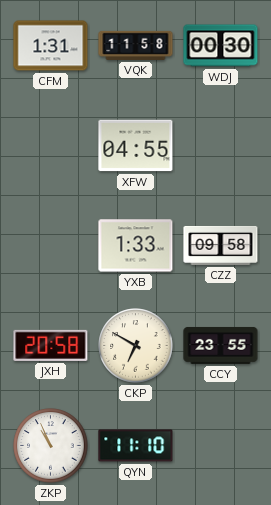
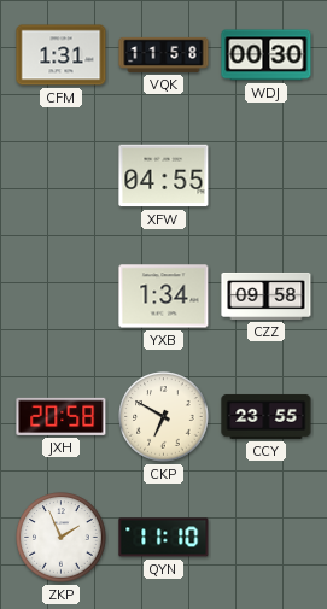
YXB: 1:33 -> 1:34
ZKP: 10:56 -> 1:56
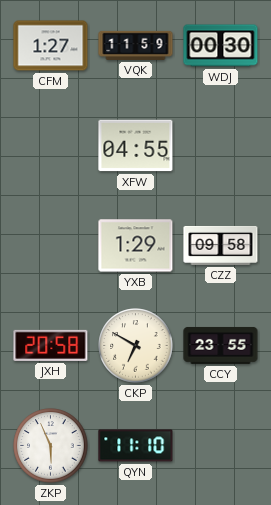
CFM: 1:31 -> 1:27
VQK: 11:58 -> 11:59
YXB: 1:34 -> 1:29
ZKP: 1:56 -> 5:56
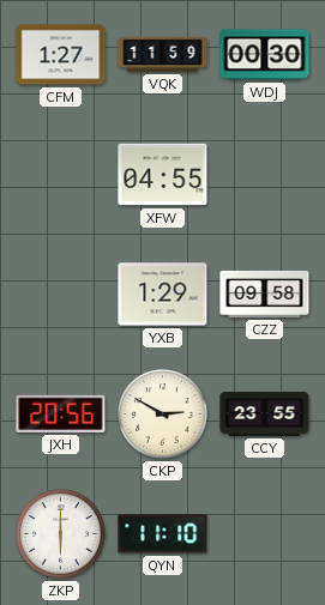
JXH: 20:58 -> 20:56
CKP: 6:50 -> 2:50
ZKP: 5:56 -> 6:00
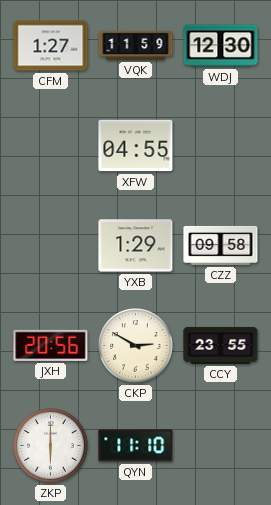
WDJ: 00:30 -> 12:30
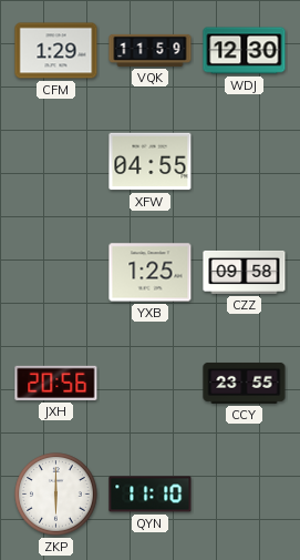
CFM: 1:27 -> 1:29
YXB: 1:29 -> 1:25
CKP: 2:50 -> none
